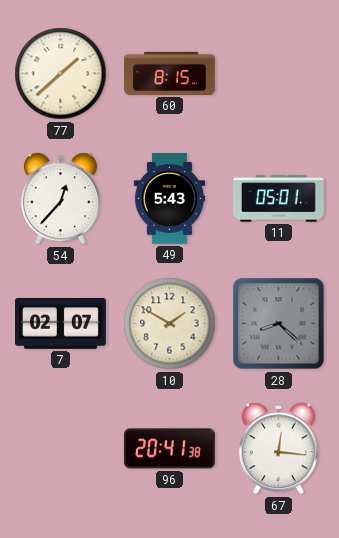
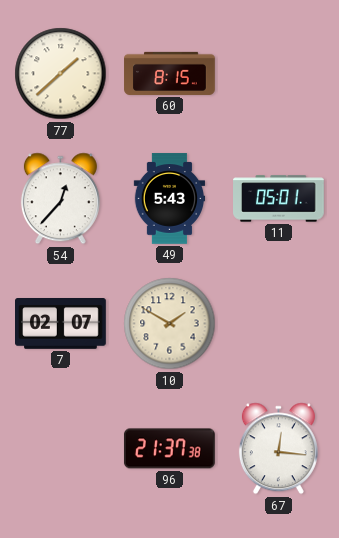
28: 8:22 -> none
96: 20:41 -> 21:37
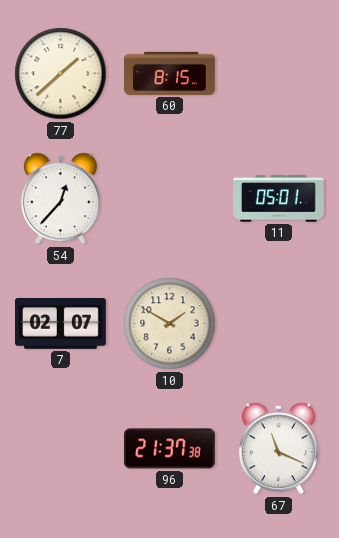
49: 5:43 -> none
67: 12:16 -> 11:19
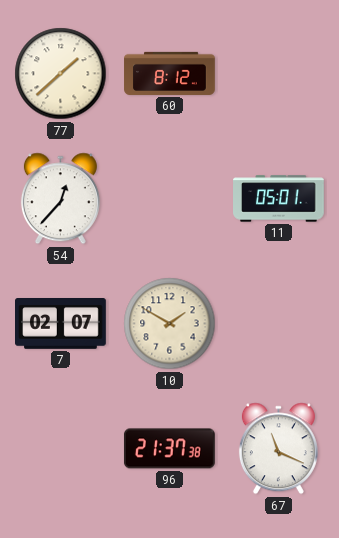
60: 8:15 -> 8:12
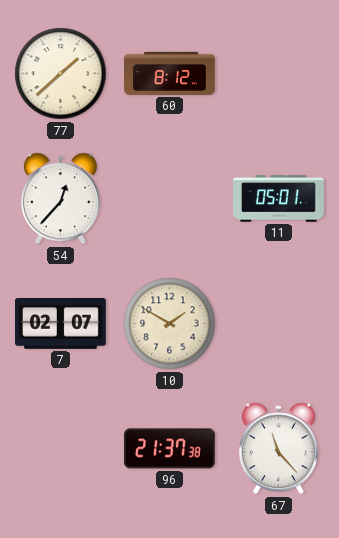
67: 11:19 -> 11:23
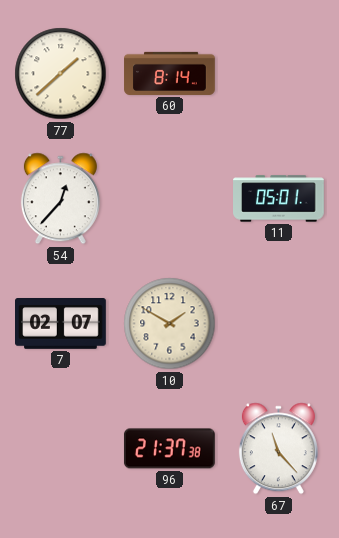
60: 8:12 -> 8:14
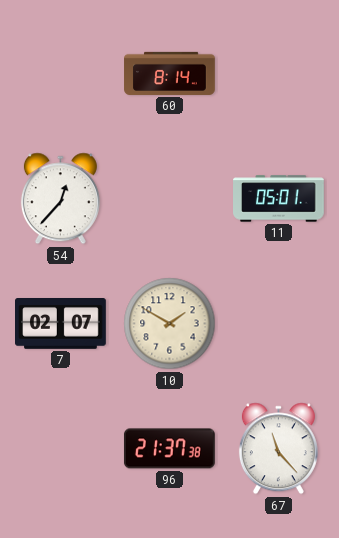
77: 1:38 -> none
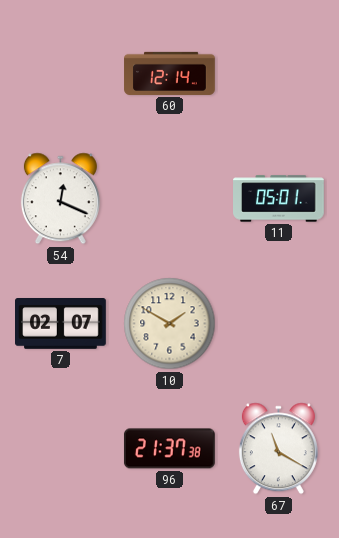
60: 8:14 -> 12:14
54: 12:37 -> 12:19
67: 11:23 -> 11:20
